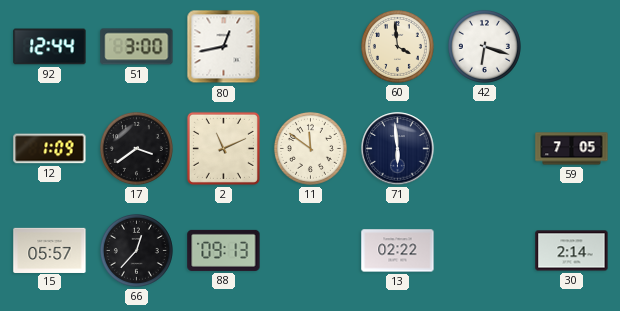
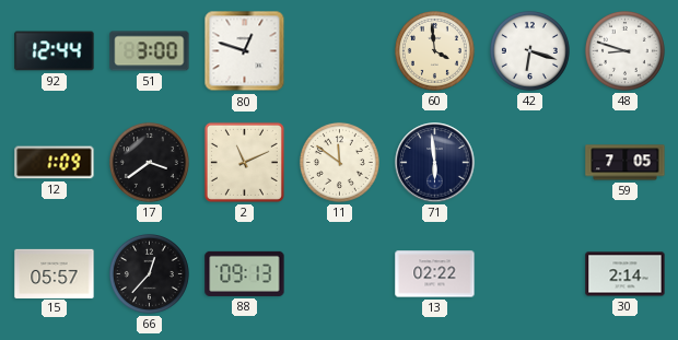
80: 12:43 -> 12:48
48: none -> 8:48
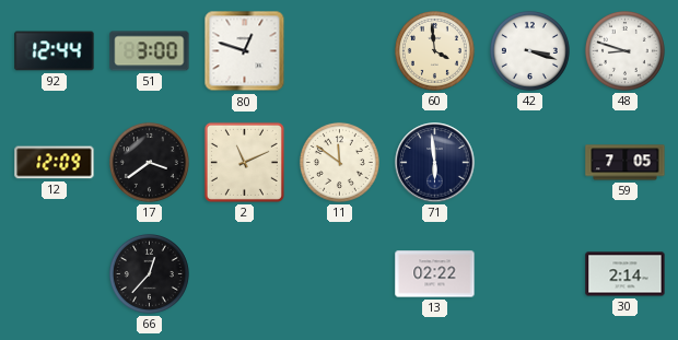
42: 6:18 -> 3:18
12: 1:09 -> 12:09
15: 05:57 -> none
88: 09:13 -> none
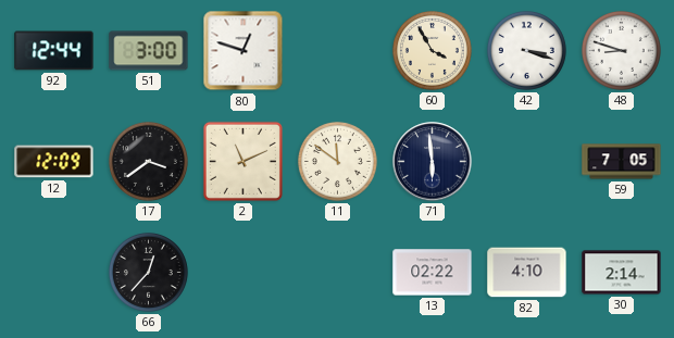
60: 3:59 -> 3:55
82: none -> 4:10
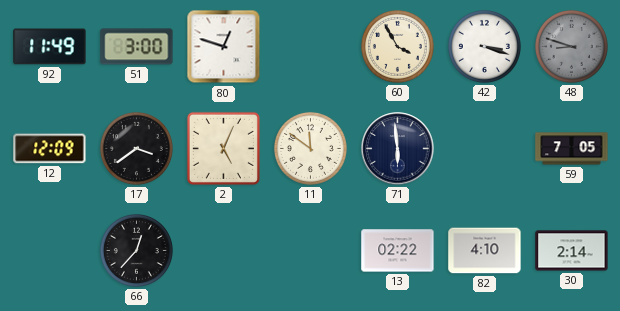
92: 12:44 -> 11:49
48 dial: white -> grey
2: 11:11 -> 5:04
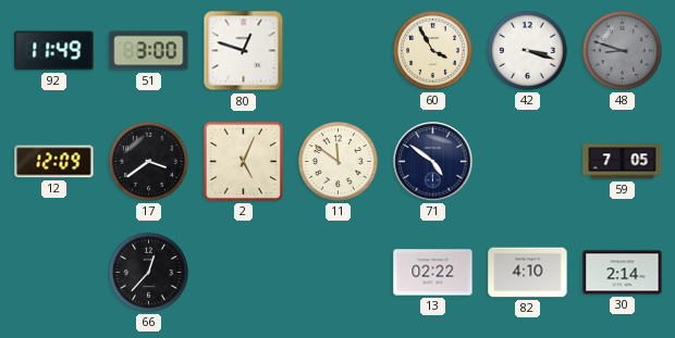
71: 5:59 -> 4:51
